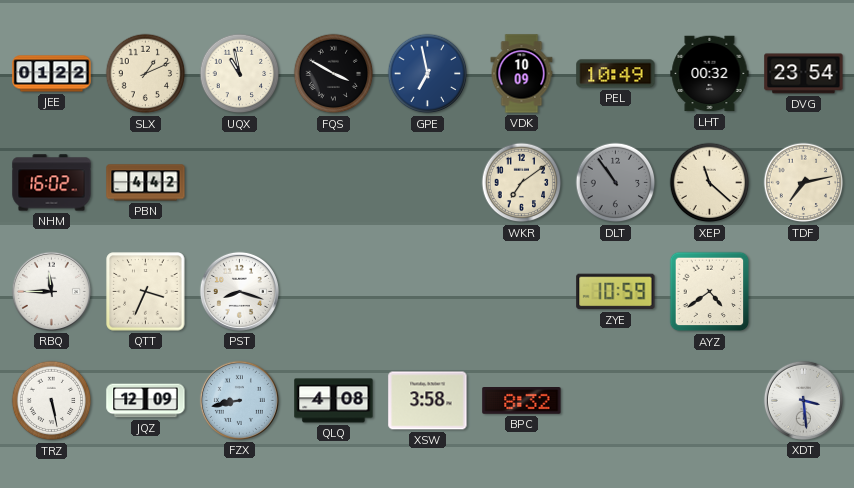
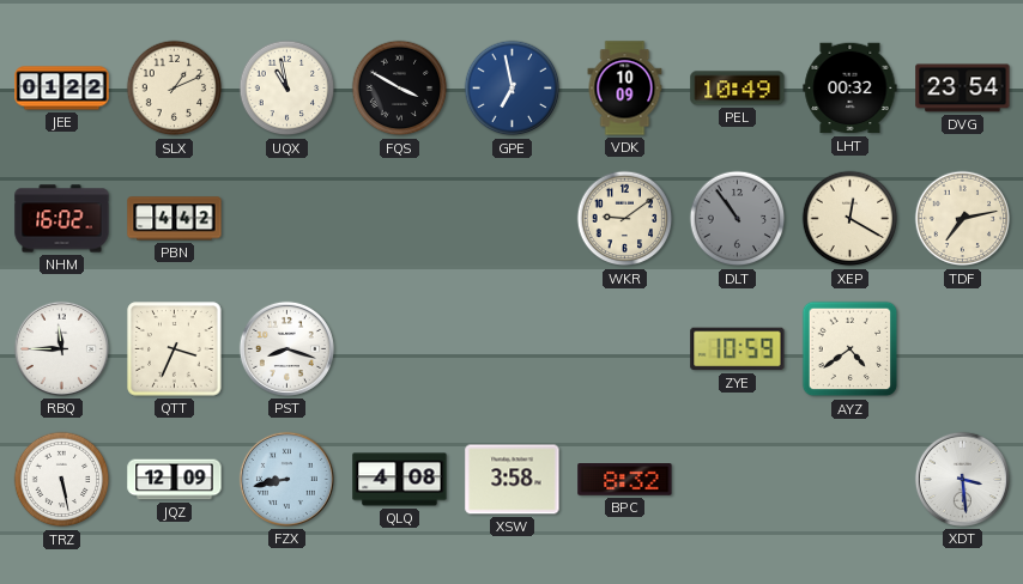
WKR: 7:09 -> 9:09
XEP: 11:22 -> 12:20
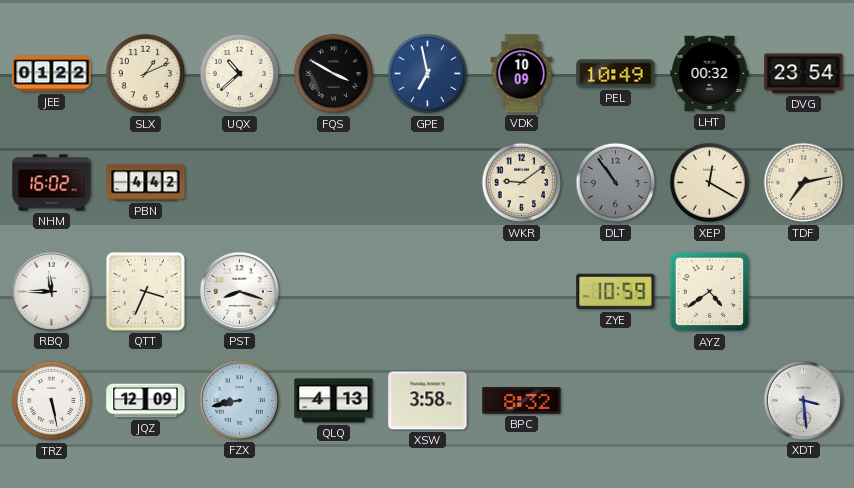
UQX: 10:58 -> 10:38
QLQ: 4:08 -> 4:13
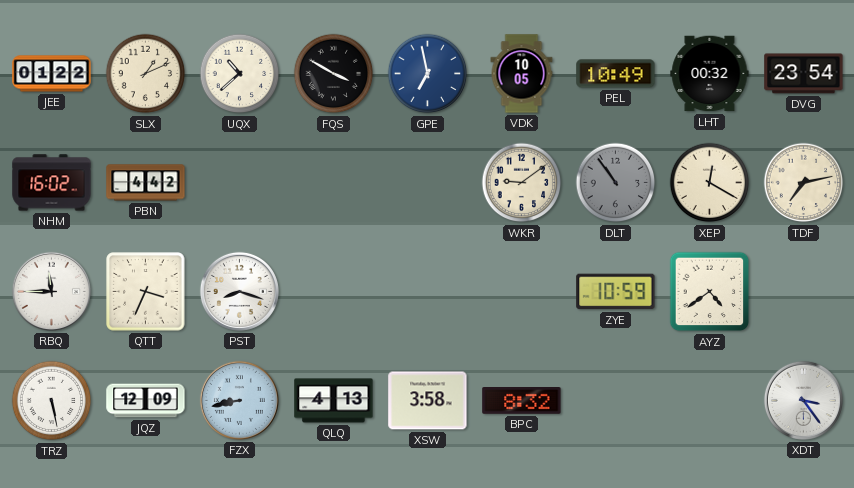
VDK: 10:09 -> 10:05
XDT: 3:29 -> 3:24
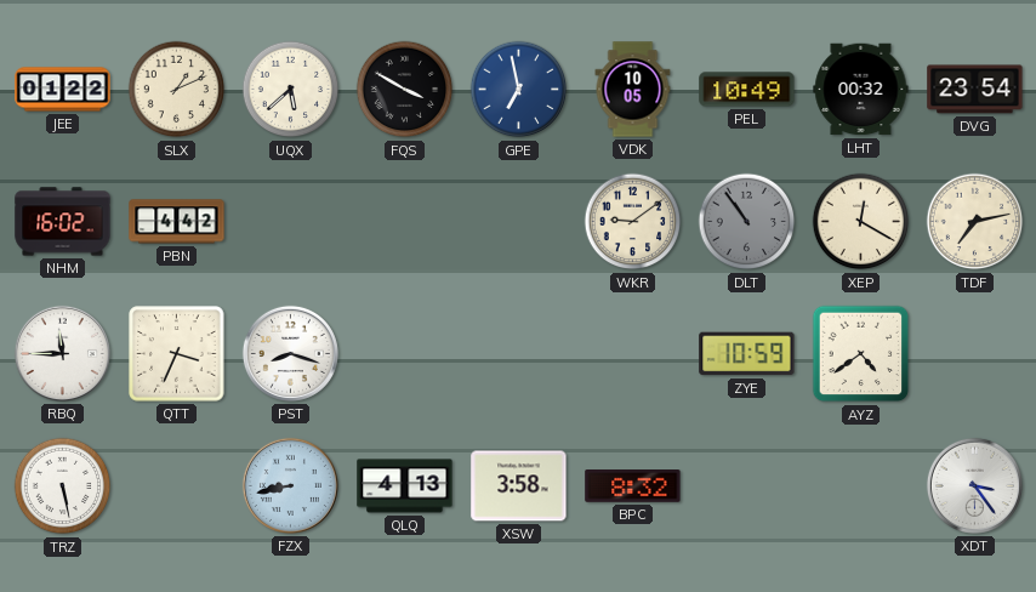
UQX: 10:38 -> 5:38
JQZ: 12:09 -> none
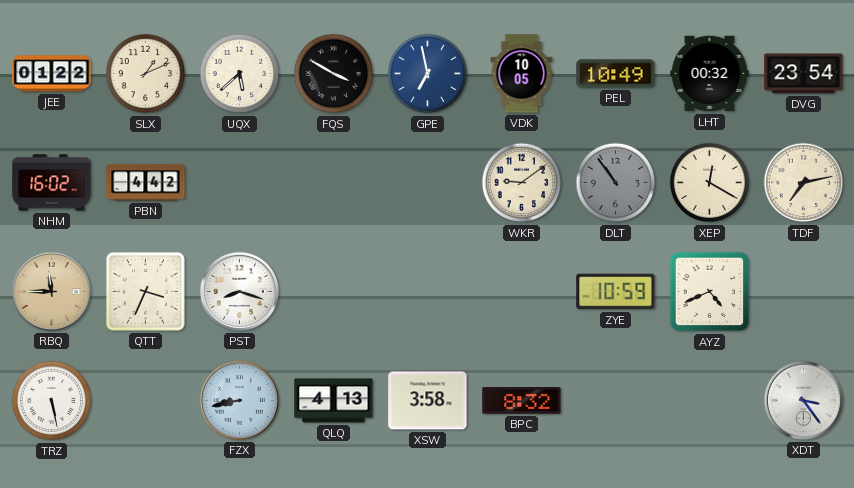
RBQ dial: white -> champagne
AYZ: 4:39 -> 4:41
